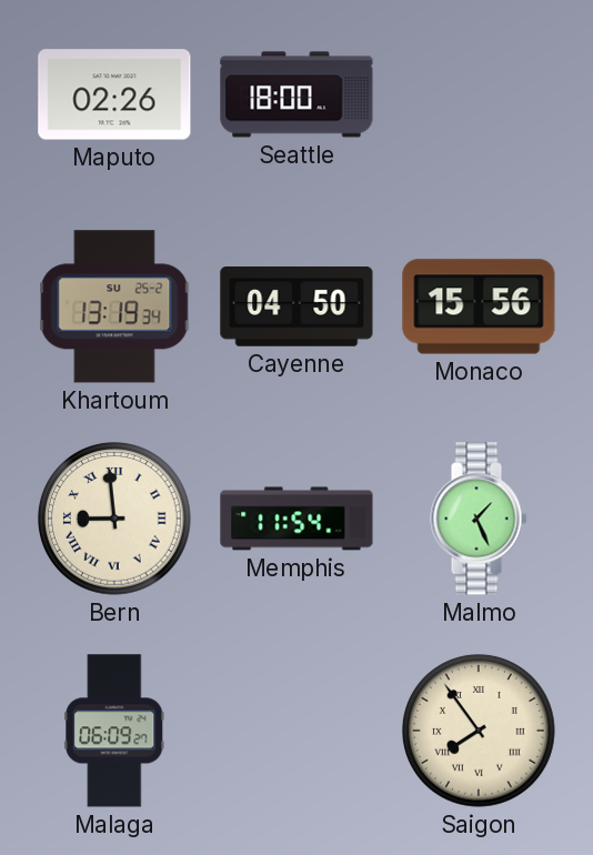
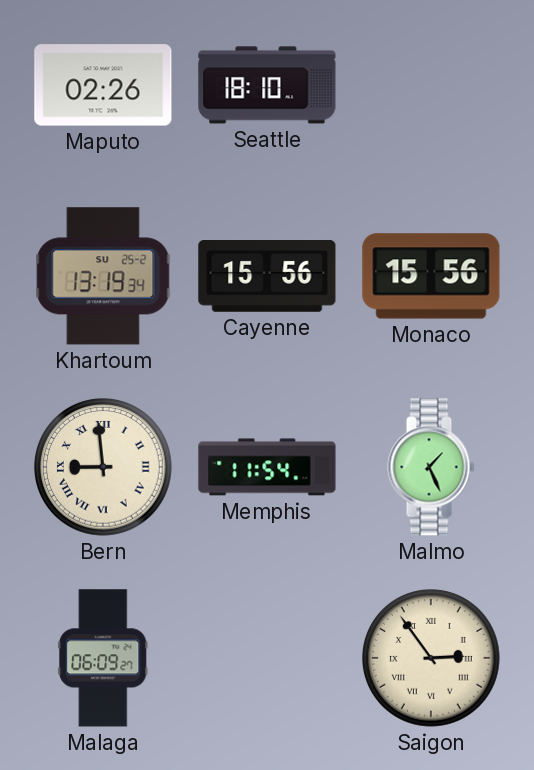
Seattle: 18:00 -> 18:10
Cayenne: 04:50 -> 15:56
Saigon: 7:54 -> 2:54
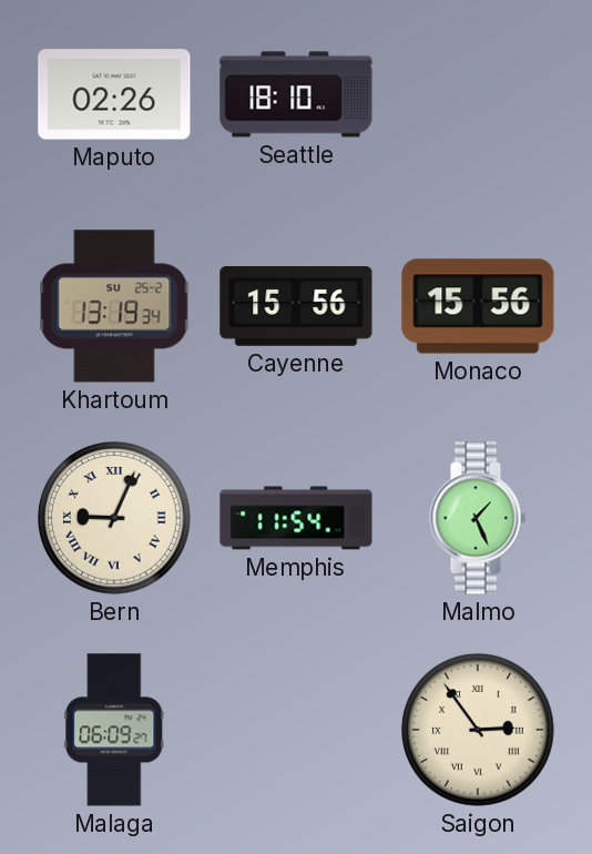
Bern: 8:59 -> 9:04
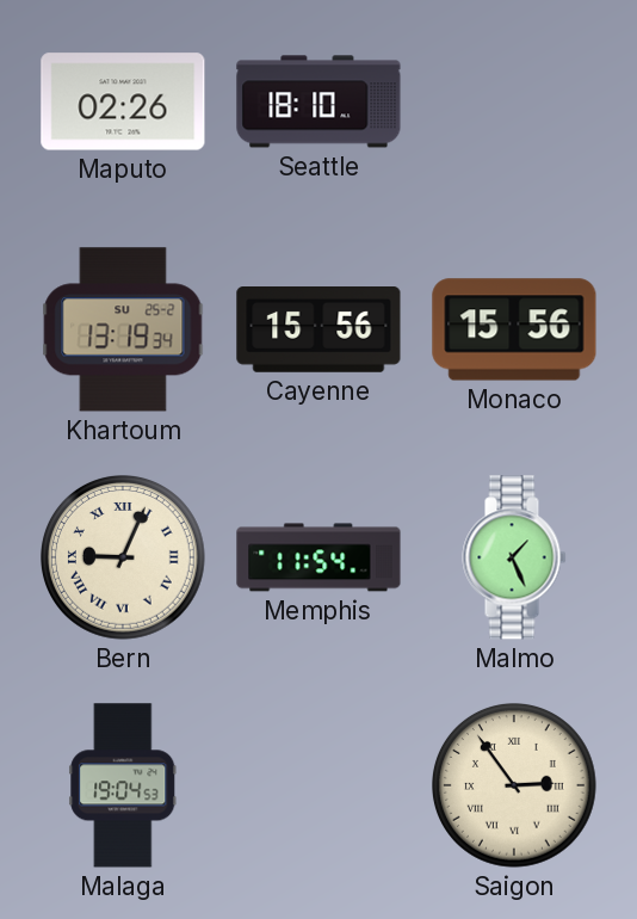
Malaga: 06:09 -> 19:04
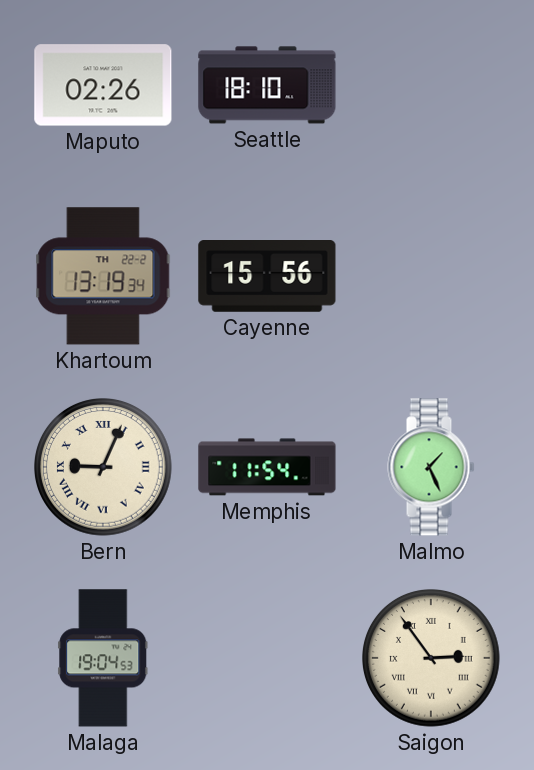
Khartoum date: SU 25-2 -> TH 22-2
Monaco: 15:56 -> none
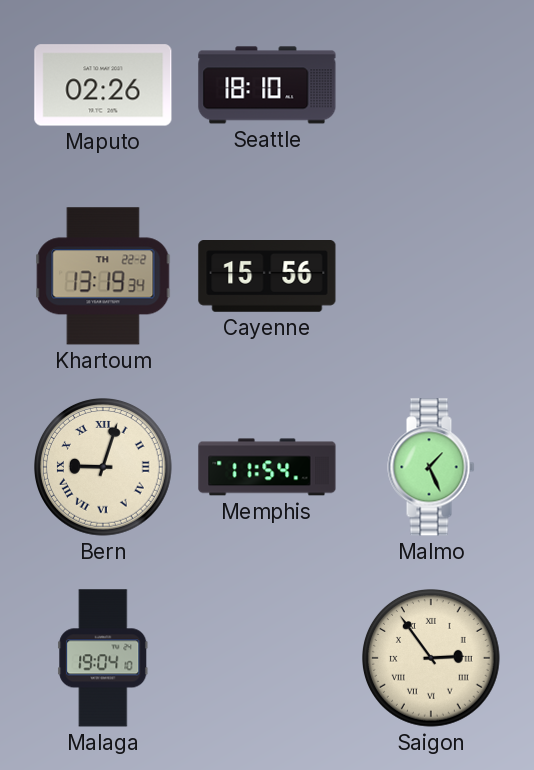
Bern: 9:04 -> 9:03
Malaga: 19:04:53 -> 19:04:10
